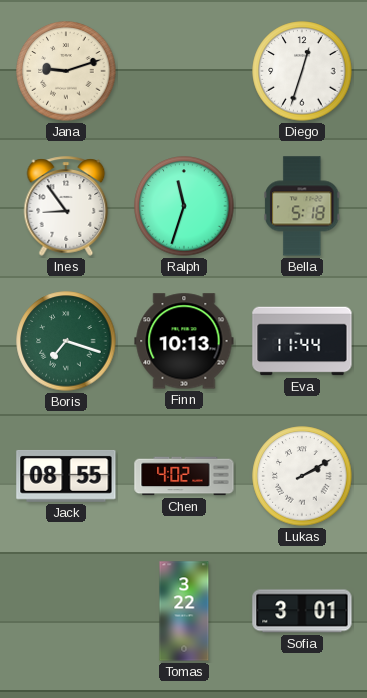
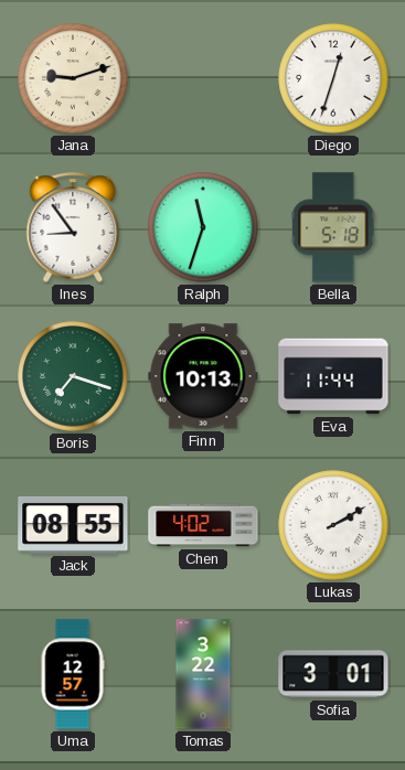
Uma: none -> 12:57
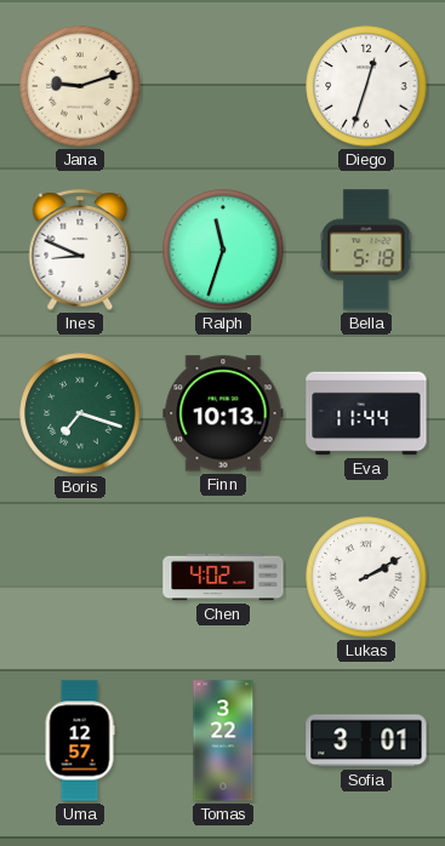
Ines: 8:54 -> 8:49
Jack: 08:55 -> none
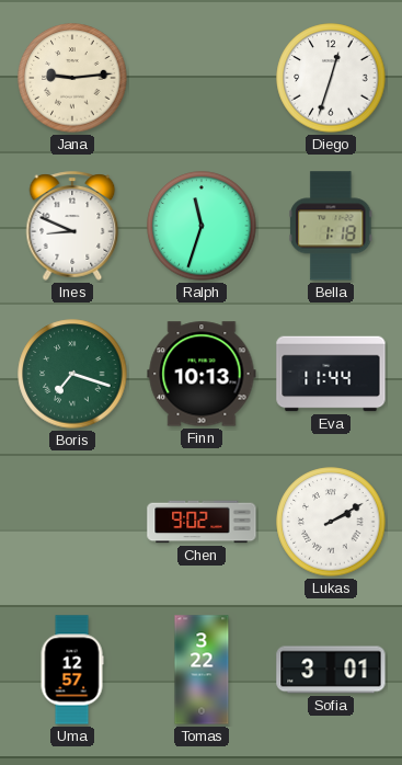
Jana: 9:12 -> 9:14
Bella: 5:18 -> 1:18
Chen: 4:02 -> 9:02
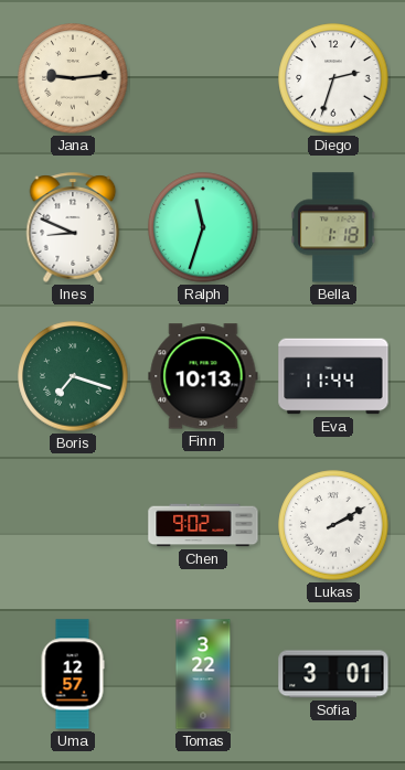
Diego: 12:33 -> 2:33
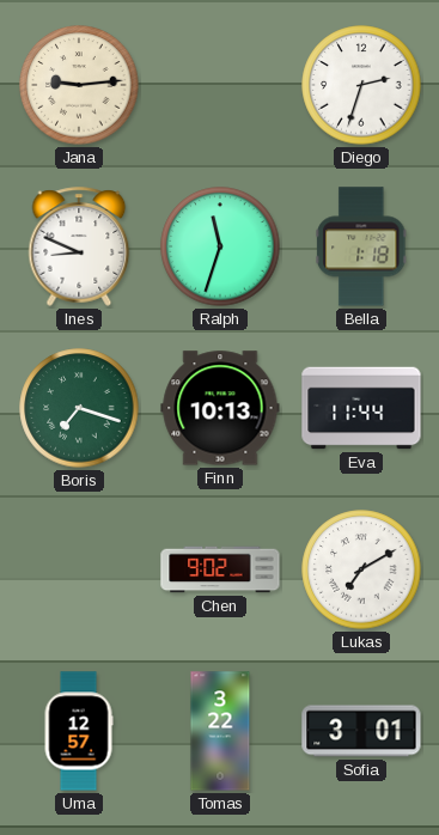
Lukas: 2:10 -> 7:10
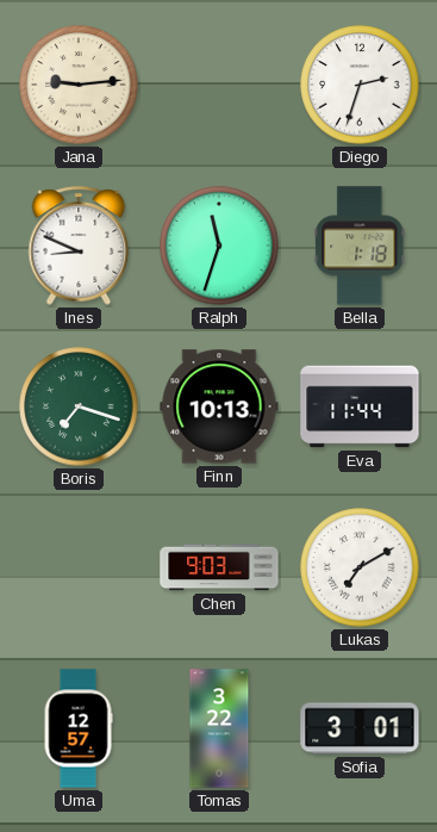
Chen: 9:02 -> 9:03
